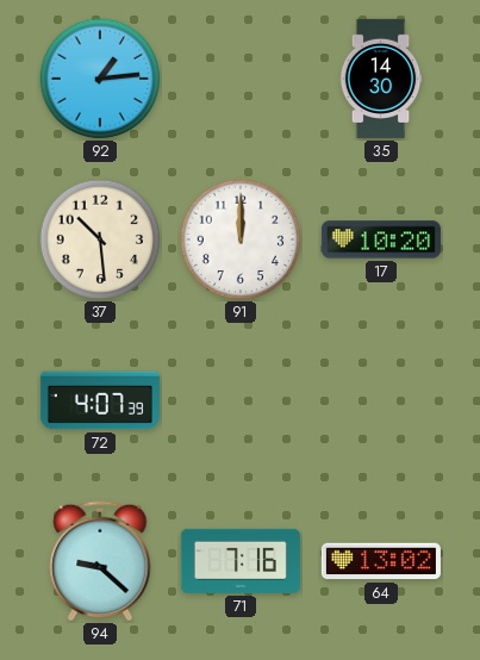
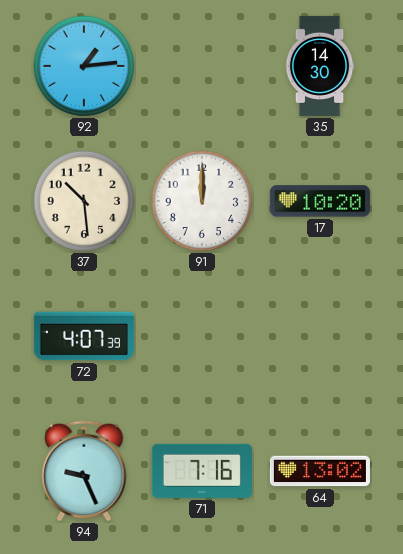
94: 9:22 -> 9:26
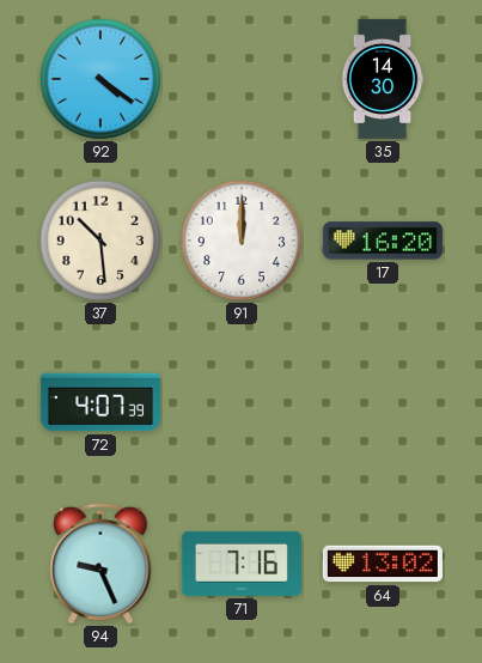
92: 1:14 -> 4:21
17: 10:20 -> 16:20
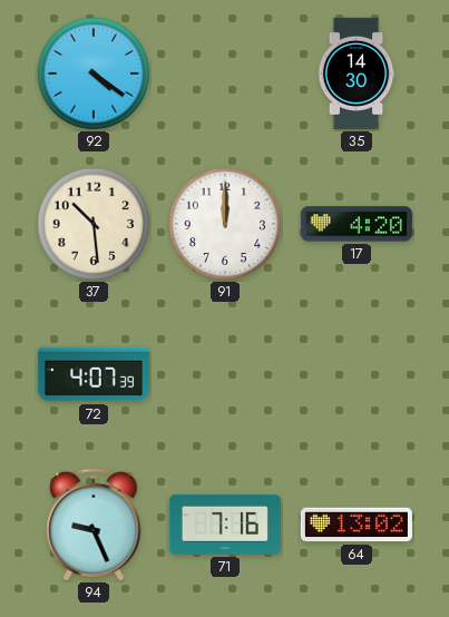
17: 16:20 -> 4:20
